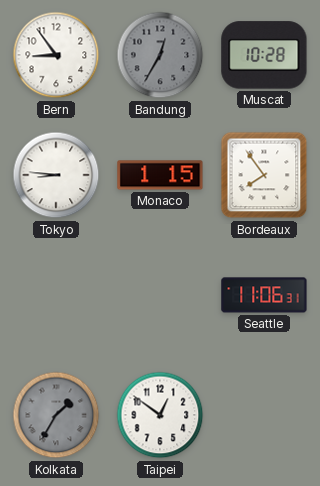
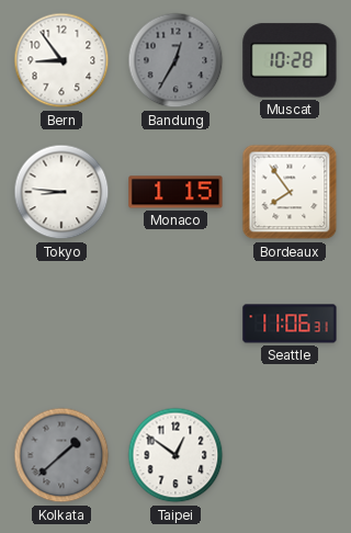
Kolkata: 1:35 -> 1:38
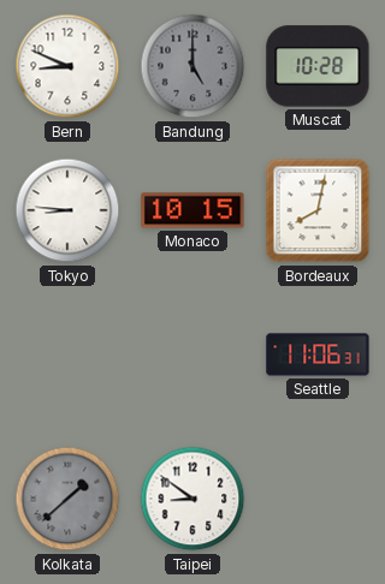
Bern: 8:54 -> 8:49
Bandung: 12:35 -> 5:00
Monaco: 1:15 -> 10:15
Bordeaux: 7:54 -> 8:02
Taipei: 12:51 -> 8:51
